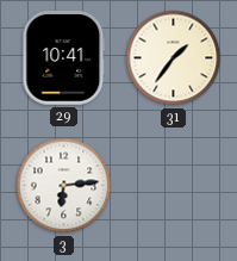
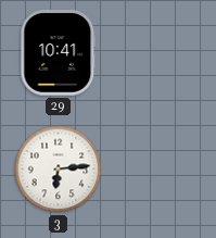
31: 1:36 -> none
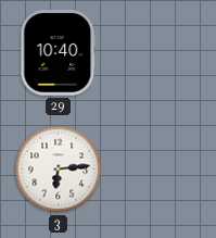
29: 10:41 -> 10:40
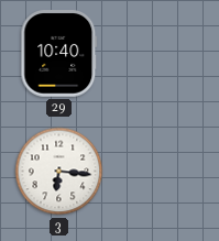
3: 6:14 -> 6:16
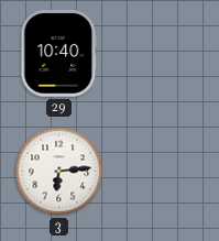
3: 6:16 -> 6:14
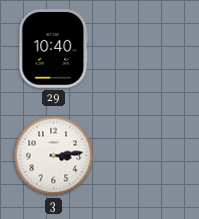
3: 6:14 -> 3:14
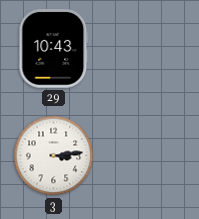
29: 10:40 -> 10:43
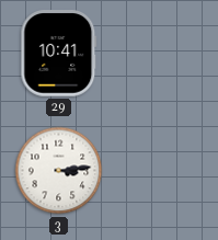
29: 10:43 -> 10:41
